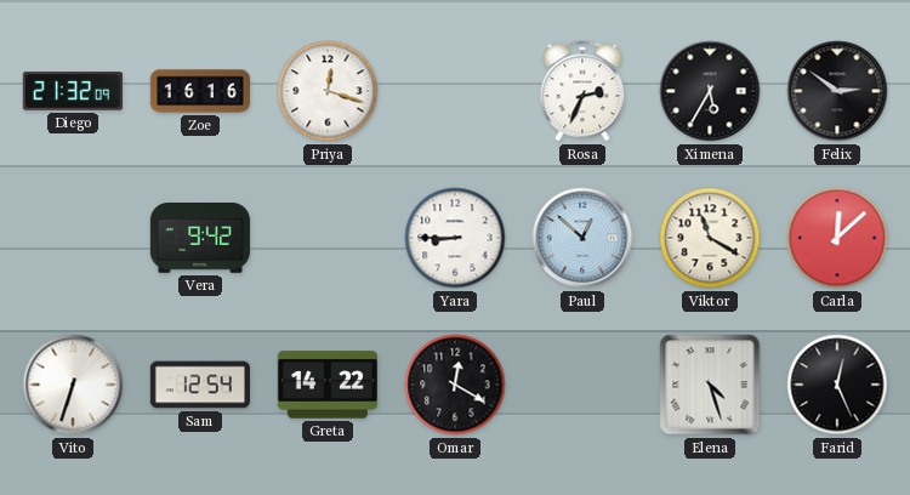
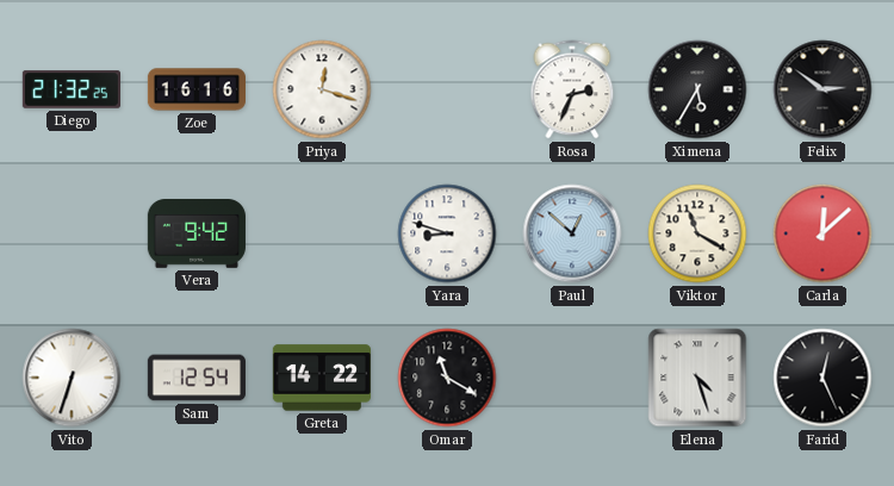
Diego: 21:32:09 -> 21:32:25
Yara: 8:45 -> 8:48
Omar: 12:20 -> 11:20
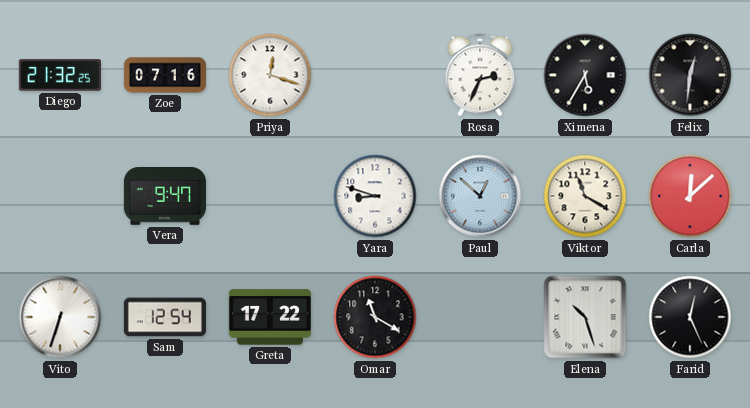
Zoe: 16:16 -> 07:16
Felix: 2:51 -> 12:31
Vera: 9:42 -> 9:47
Greta: 14:22 -> 17:22
Elena: 4:27 -> 10:27
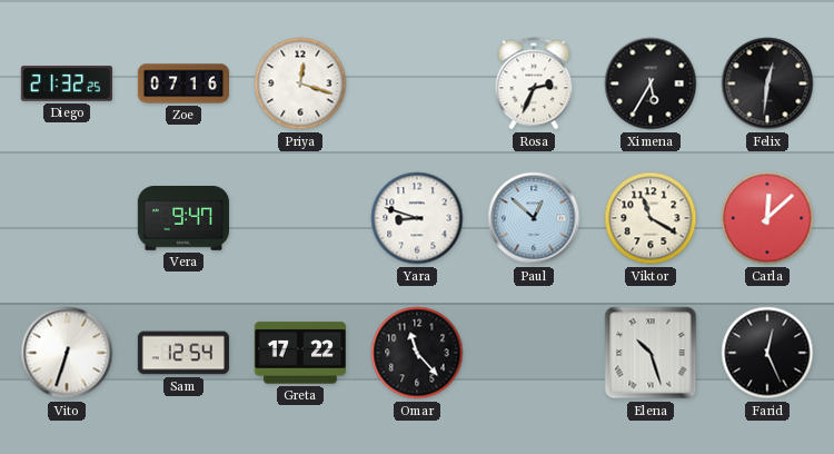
Omar: 11:20 -> 11:23
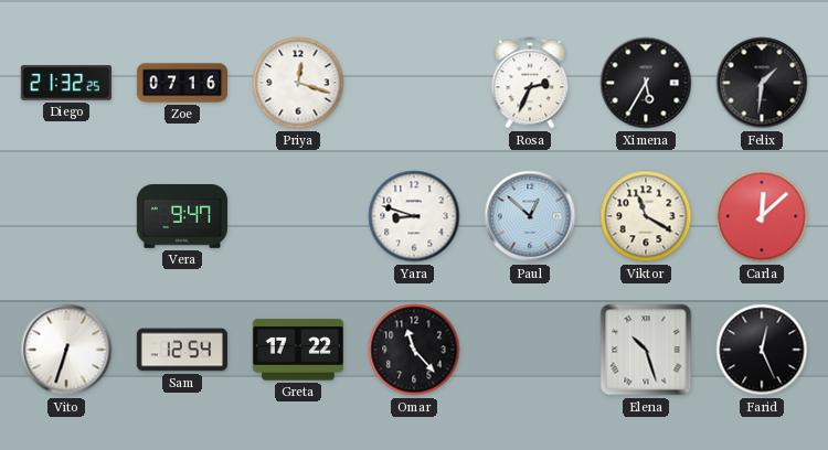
Felix: 12:31 -> 1:31
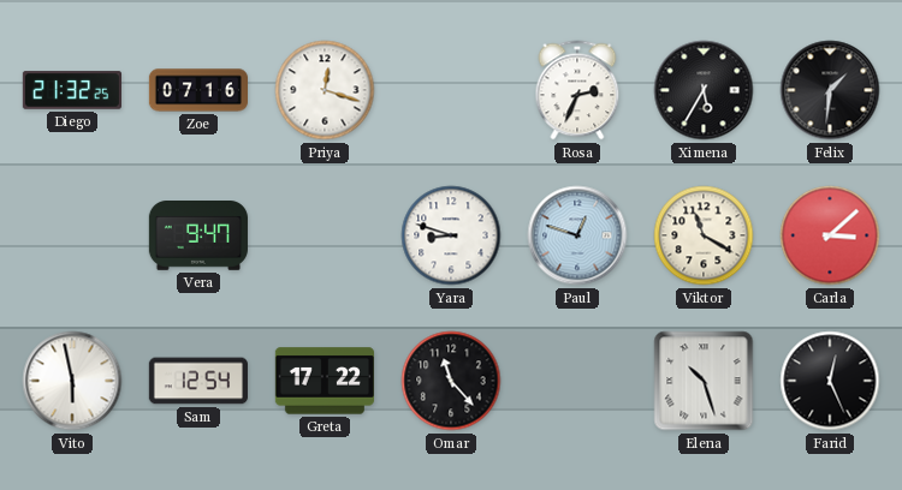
Paul: 12:52 -> 12:48
Carla: 12:08 -> 3:08
Vito: 6:33 -> 5:58
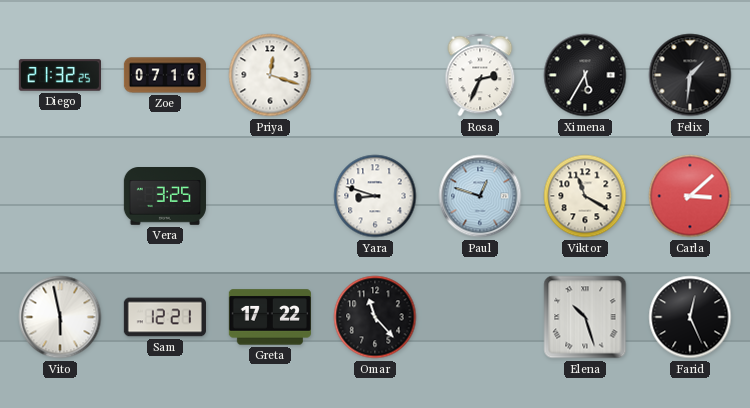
Vera: 9:47 -> 3:25
Sam: 12:54 -> 12:21
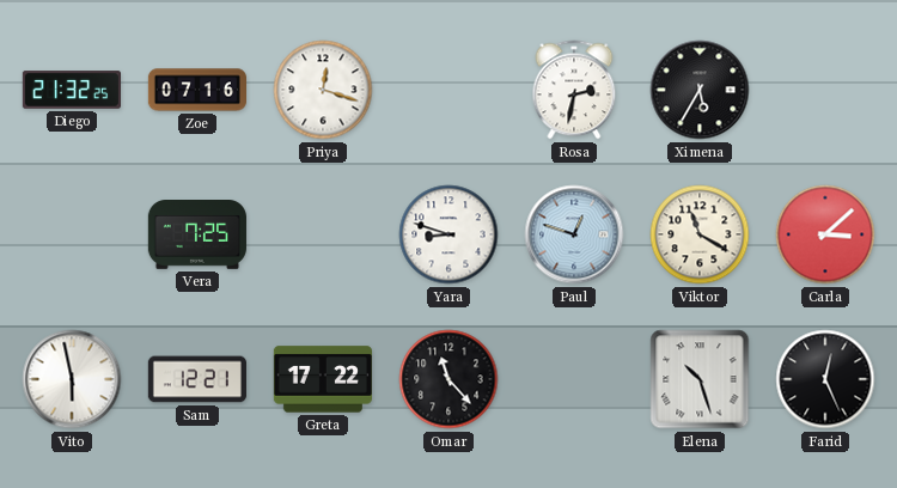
Rosa: 2:34 -> 2:32
Felix: 1:31 -> none
Vera: 3:25 -> 7:25
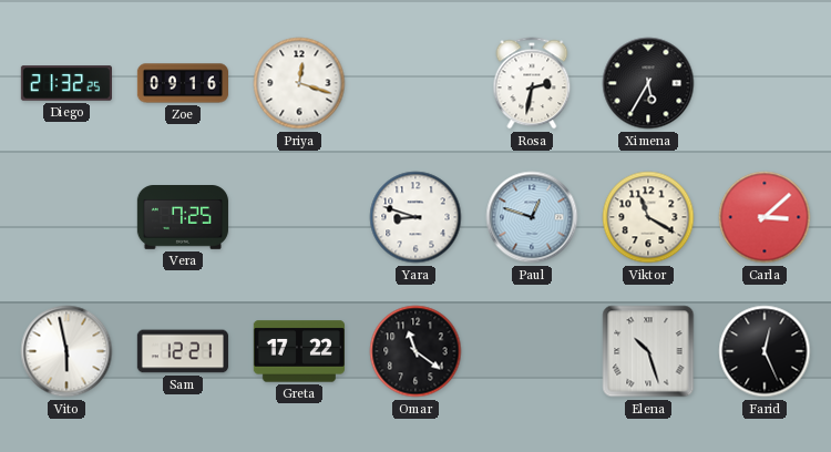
Zoe: 07:16 -> 09:16
Omar: 11:23 -> 11:21
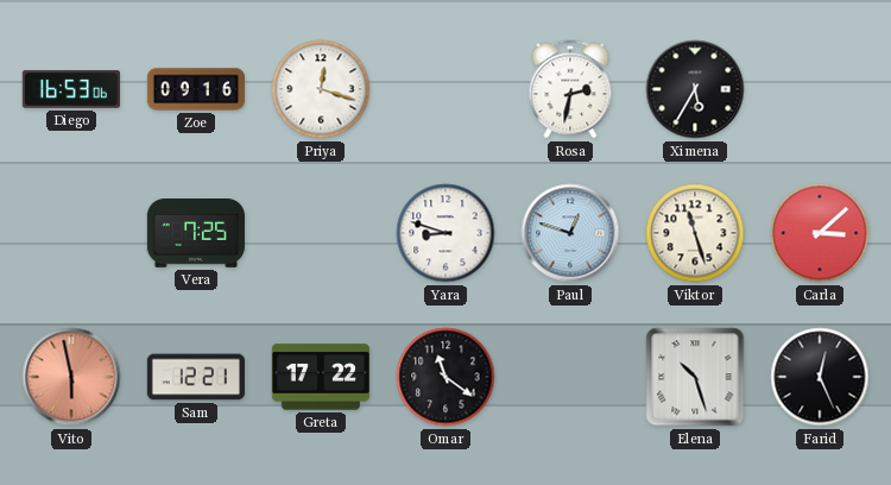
Diego: 21:32 -> 16:53
Viktor: 11:20 -> 11:27
Vito dial: white -> salmon
